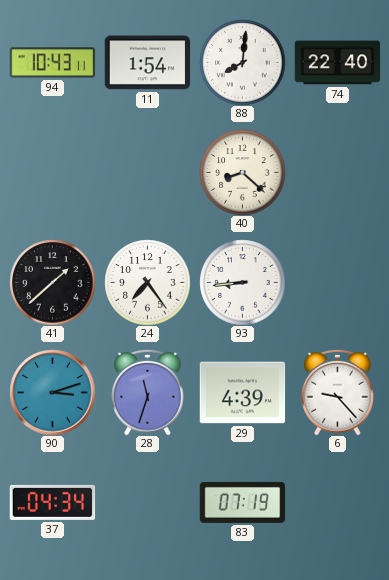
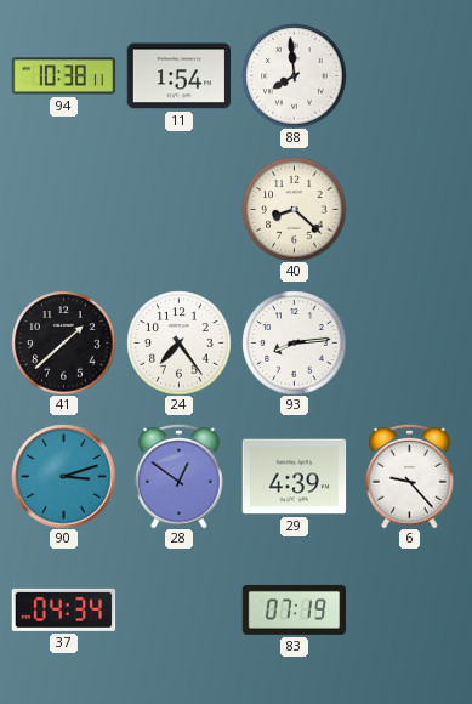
94: 10:43 -> 10:38
88: 8:01 -> 7:59
74: 22:40 -> none
93: 8:44 -> 8:14
28: 11:33 -> 12:51
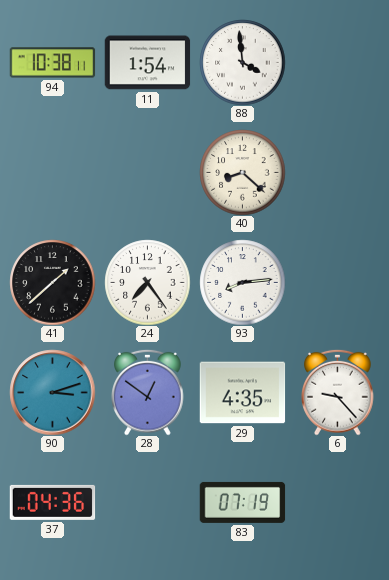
88: 7:59 -> 3:59
29: 4:39 -> 4:35
37: 04:34 -> 04:36
